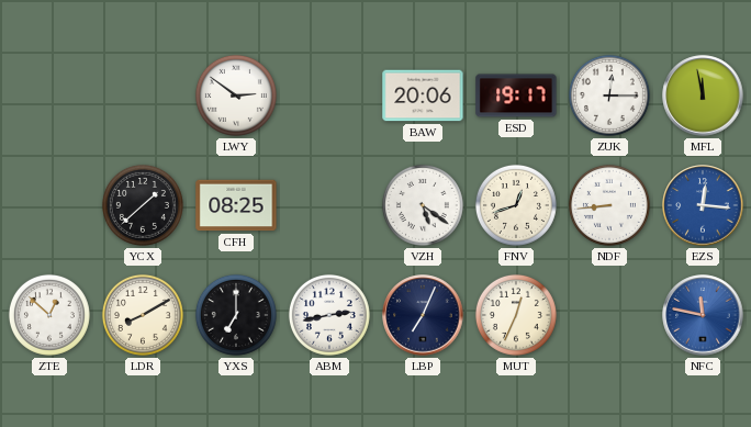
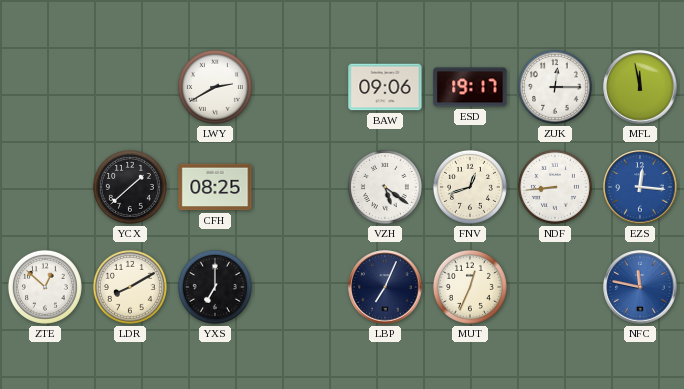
LWY: 2:51 -> 2:40
BAW: 20:06 -> 09:06
ABM: 2:43 -> none
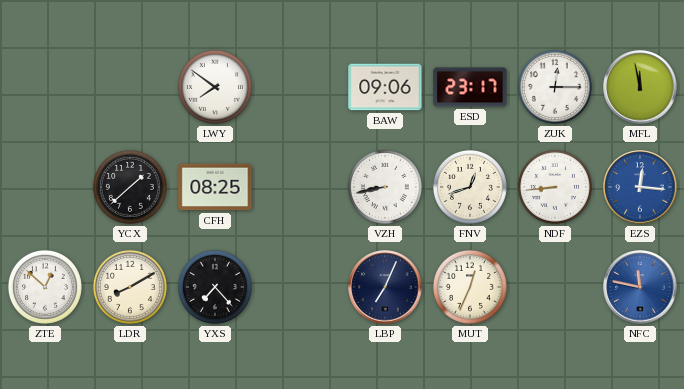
LWY: 2:40 -> 7:51
ESD: 19:17 -> 23:17
VZH: 5:21 -> 8:43
YXS: 7:00 -> 7:23
